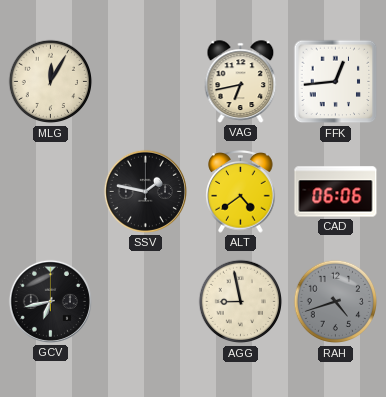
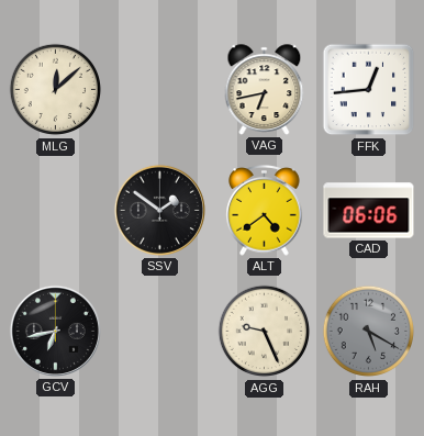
MLG: 12:05 -> 12:08
SSV: 1:47 -> 1:51
AGG: 8:58 -> 9:26
RAH: 4:42 -> 5:20
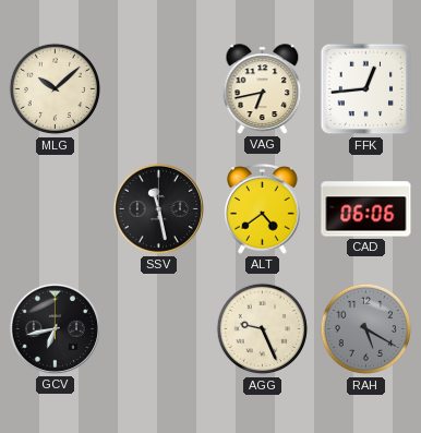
MLG: 12:08 -> 10:08
SSV: 1:51 -> 11:28
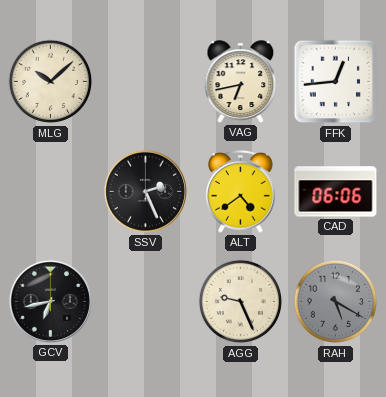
SSV: 11:28 -> 2:26
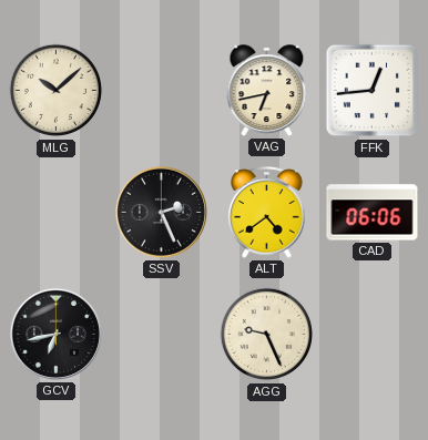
RAH: 5:20 -> none
